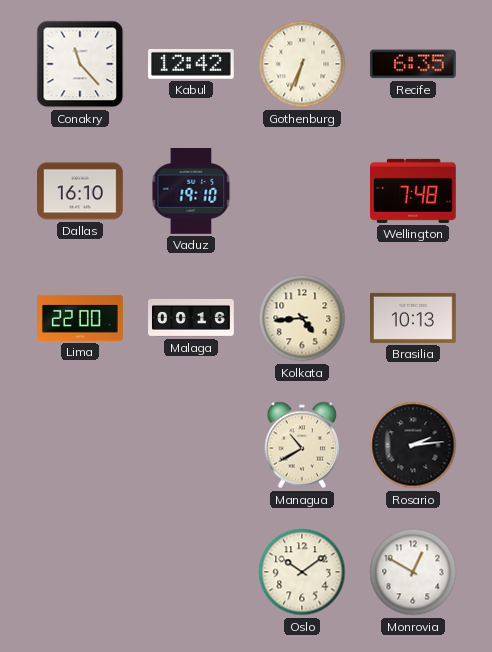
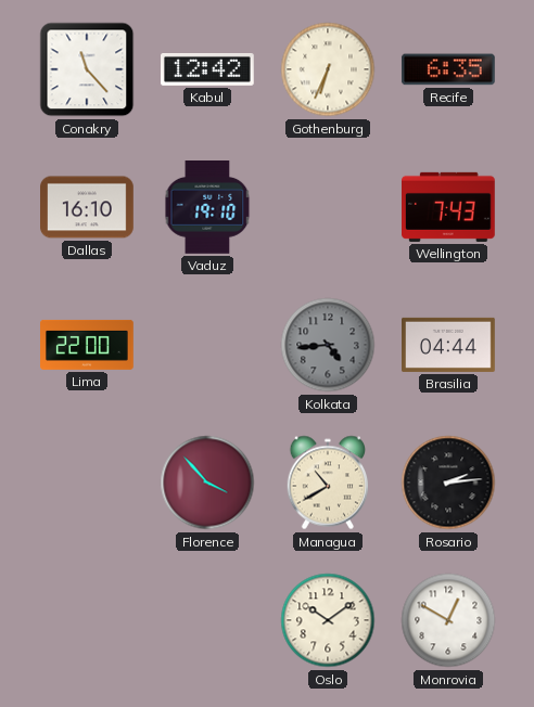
Wellington: 7:48 -> 7:43
Malaga: 00:16 -> none
Kolkata dial: cream -> grey
Brasilia: 10:13 -> 04:44
Florence: none -> 3:53
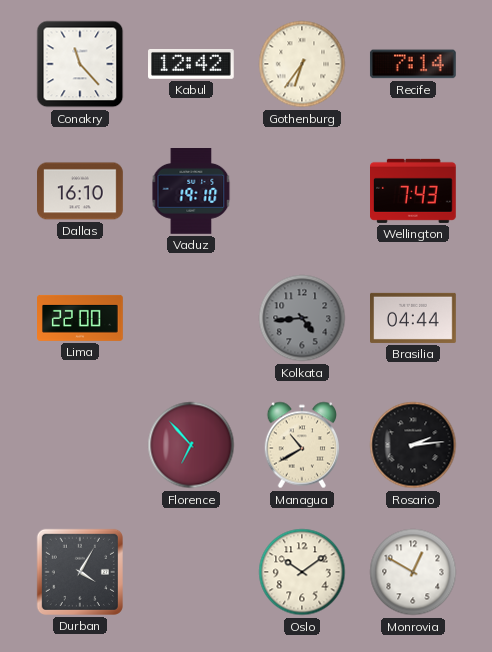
Gothenburg: 6:34 -> 6:36
Recife: 6:35 -> 7:14
Florence: 3:53 -> 6:53
Durban: none -> 4:05
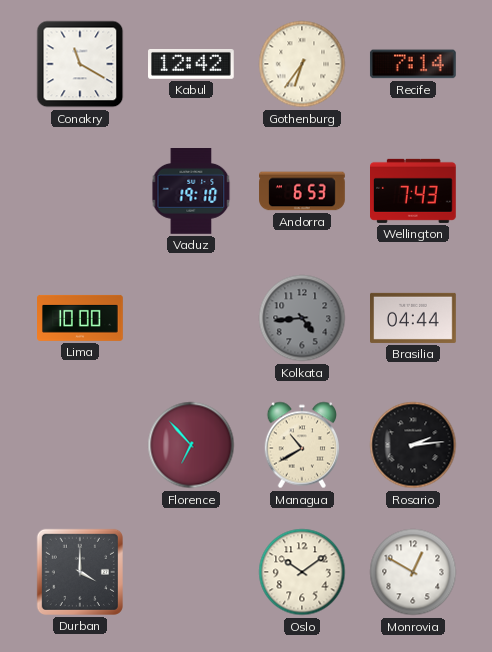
Conakry: 11:23 -> 11:20
Dallas: 16:10 -> none
Andorra: none -> 6:53
Lima: 22:00 -> 10:00
Durban: 4:05 -> 4:00
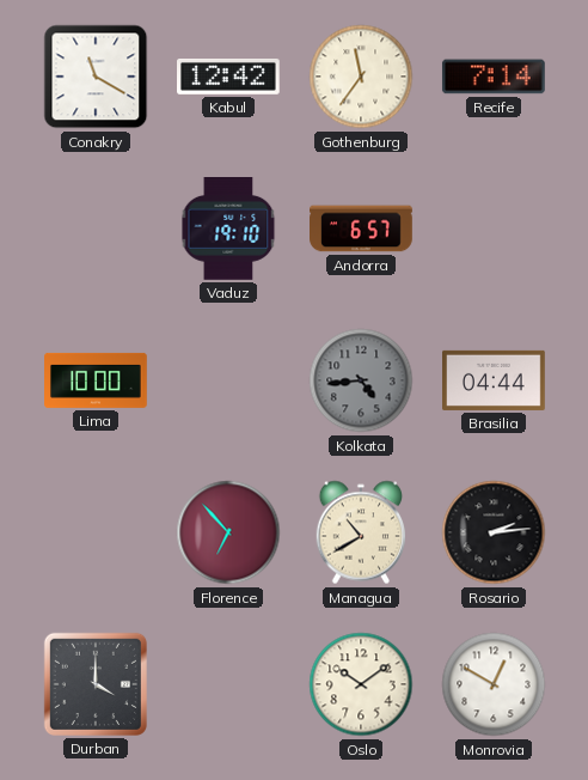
Gothenburg: 6:36 -> 11:36
Andorra: 6:53 -> 6:57
Wellington: 7:43 -> none
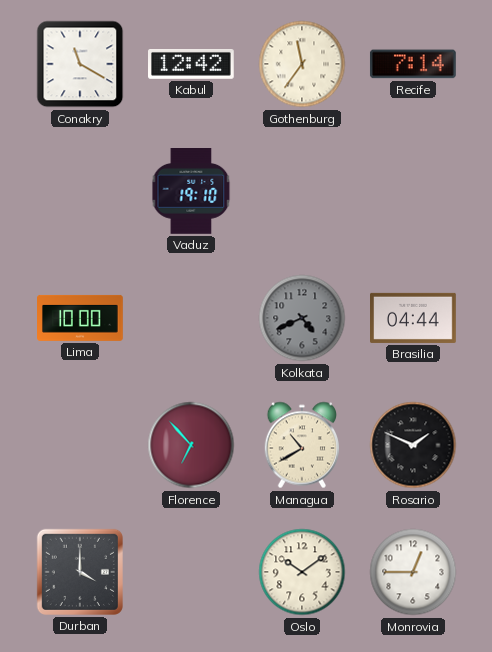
Andorra: 6:57 -> none
Kolkata: 4:44 -> 4:41
Rosario: 2:14 -> 1:49
Monrovia: 12:50 -> 12:45
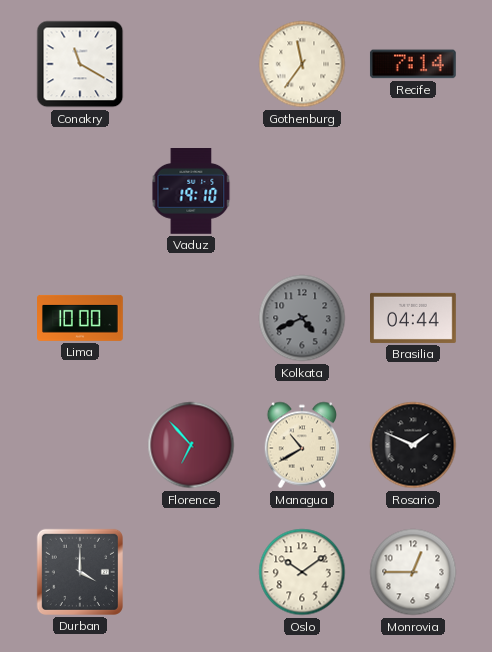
Kabul: 12:42 -> none
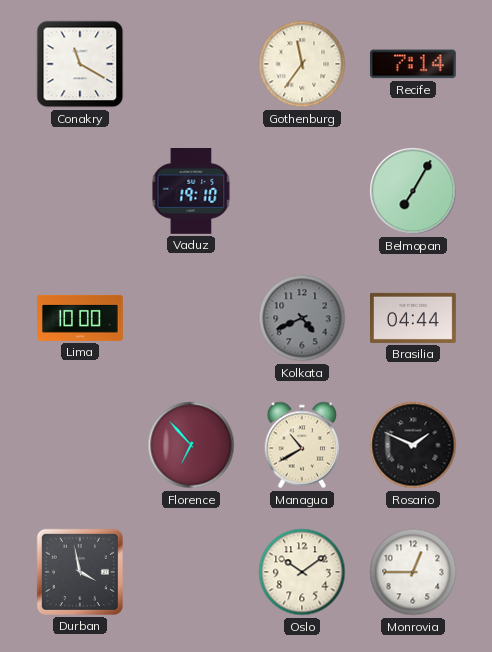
Belmopan: none -> 7:05
Durban: 4:00 -> 3:58
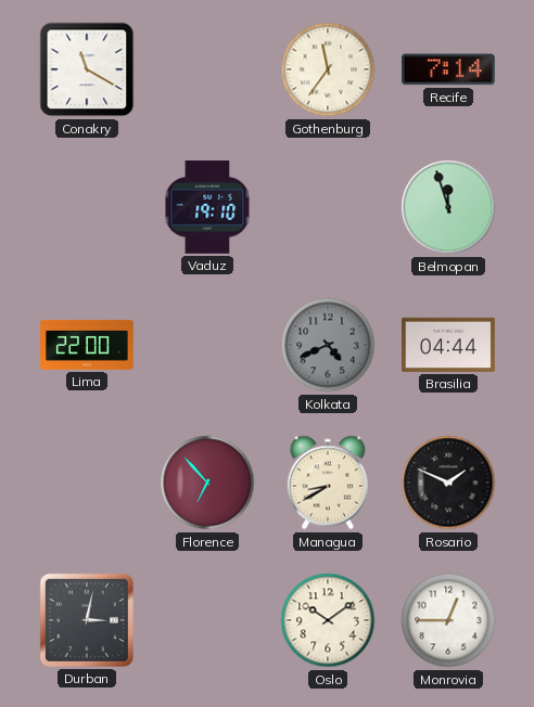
Belmopan: 7:05 -> 11:57
Lima: 10:00 -> 22:00
Managua: 10:40 -> 8:40
Durban: 3:58 -> 3:02
